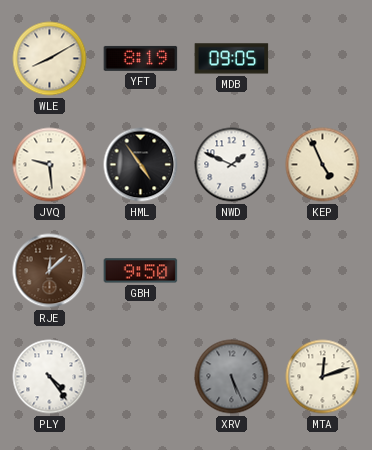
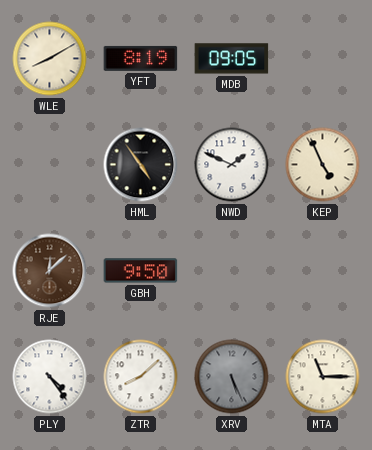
JVQ: 9:29 -> none
ZTR: none -> 8:08
MTA: 12:12 -> 11:15
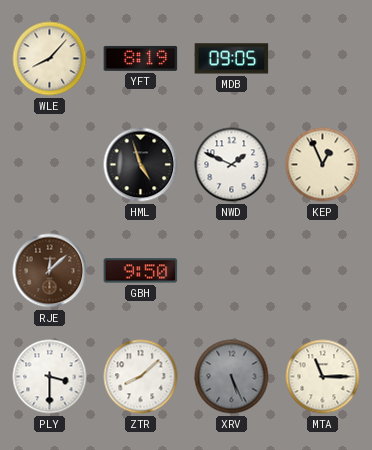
WLE: 8:10 -> 8:07
HML: 4:54 -> 4:57
KEP: 4:56 -> 12:56
PLY: 4:24 -> 3:30
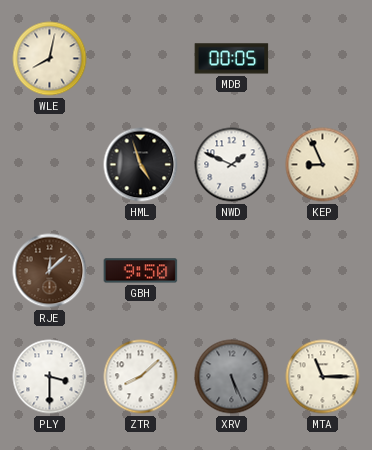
WLE: 8:07 -> 8:02
YFT: 8:19 -> none
MDB: 09:05 -> 00:05
KEP: 12:56 -> 8:56
